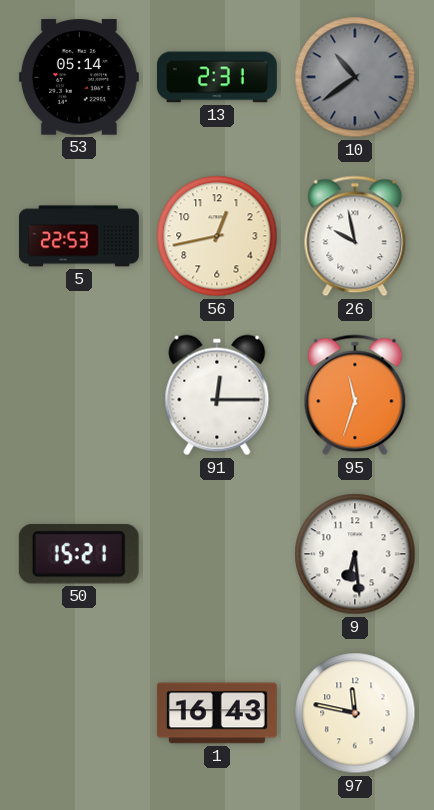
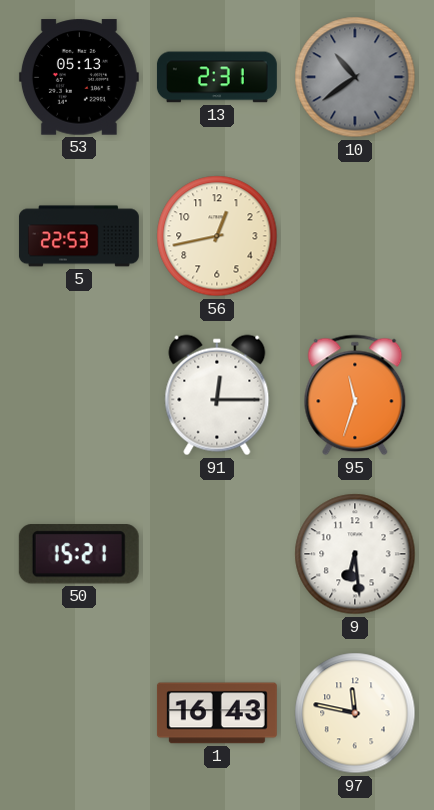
53: 05:14 -> 05:13
26: 9:58 -> none
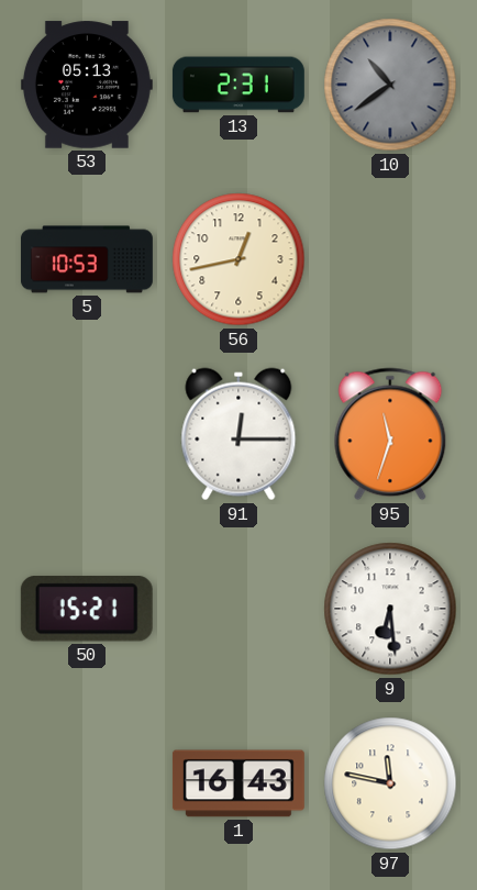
5: 22:53 -> 10:53
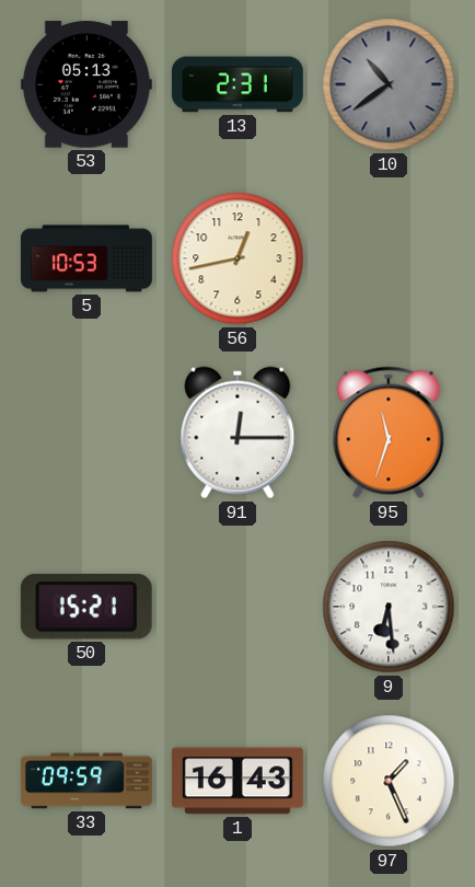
33: none -> 09:59
97: 11:47 -> 1:26
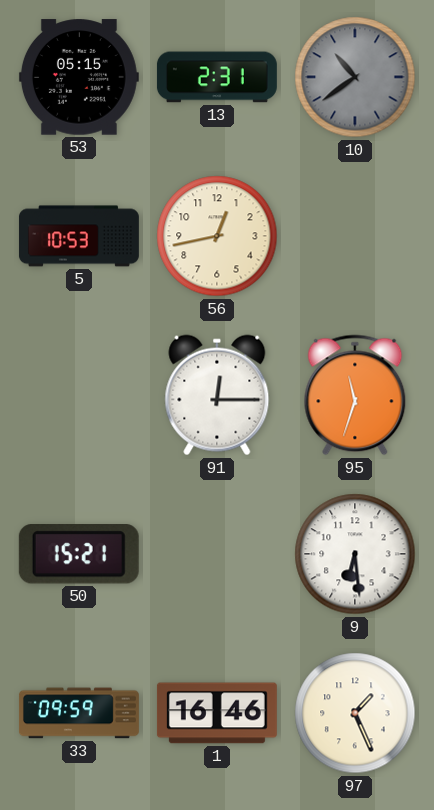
53: 05:13 -> 05:15
1: 16:43 -> 16:46
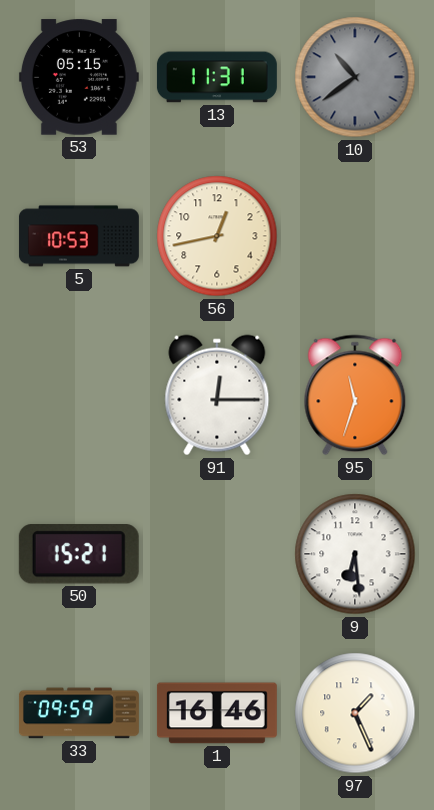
13: 2:31 -> 11:31
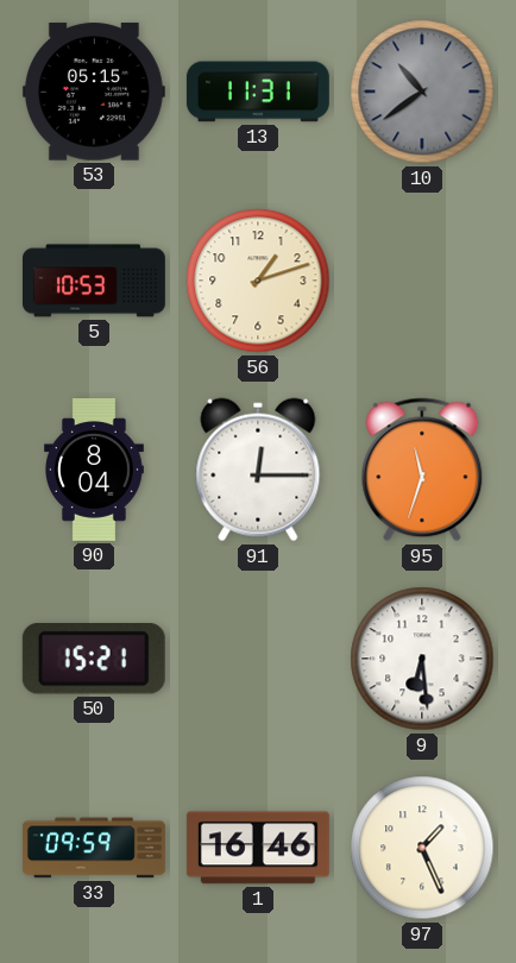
56: 12:43 -> 1:12
90: none -> 8:04
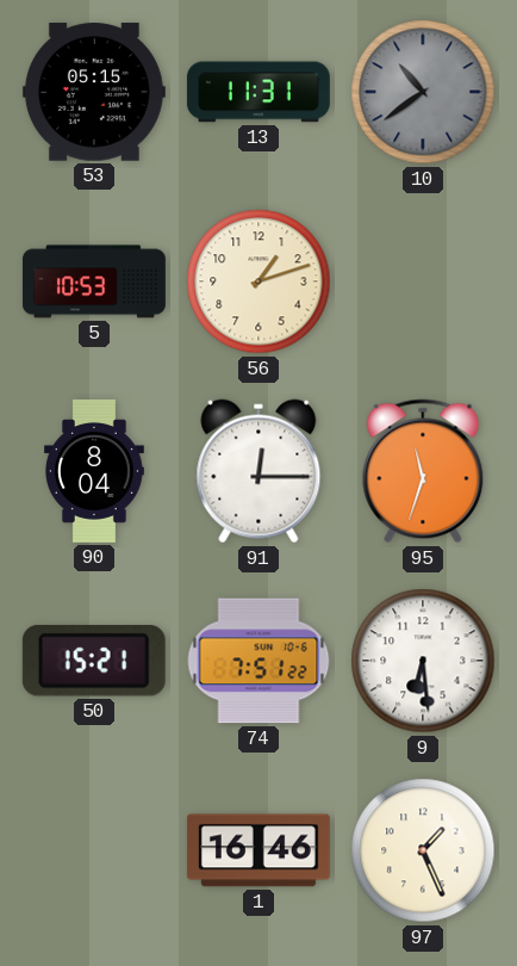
74: none -> 7:51
33: 09:59 -> none
